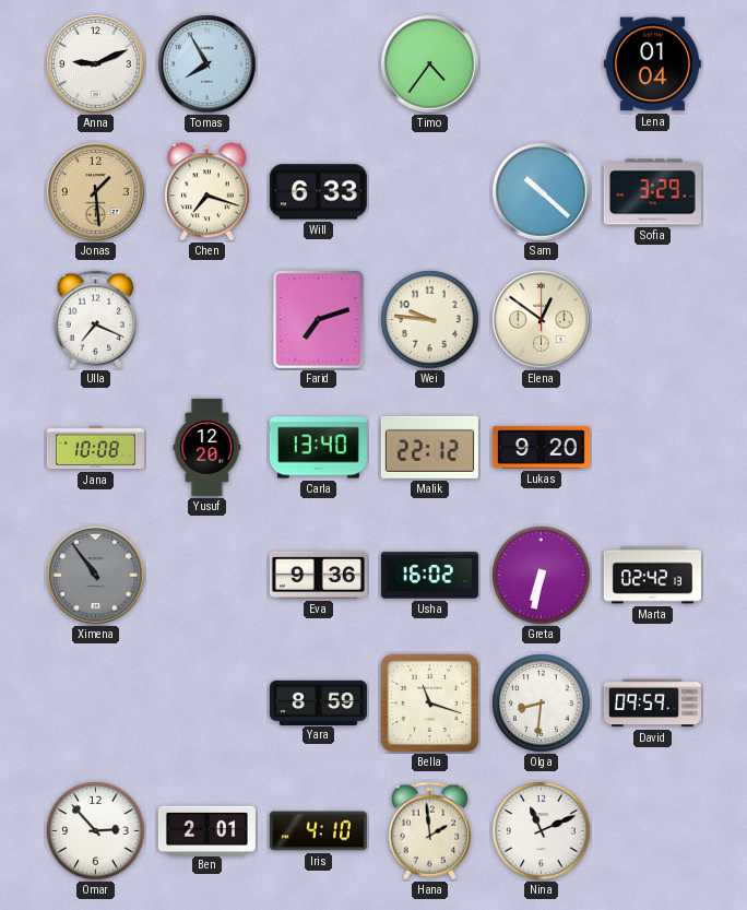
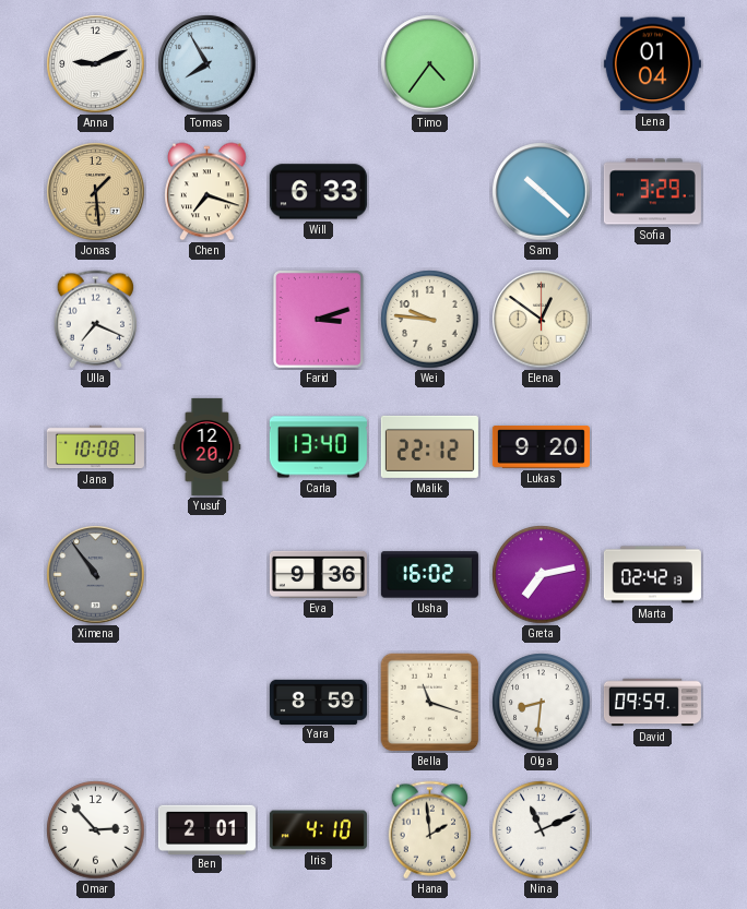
Farid: 7:12 -> 3:12
Greta: 6:32 -> 7:13
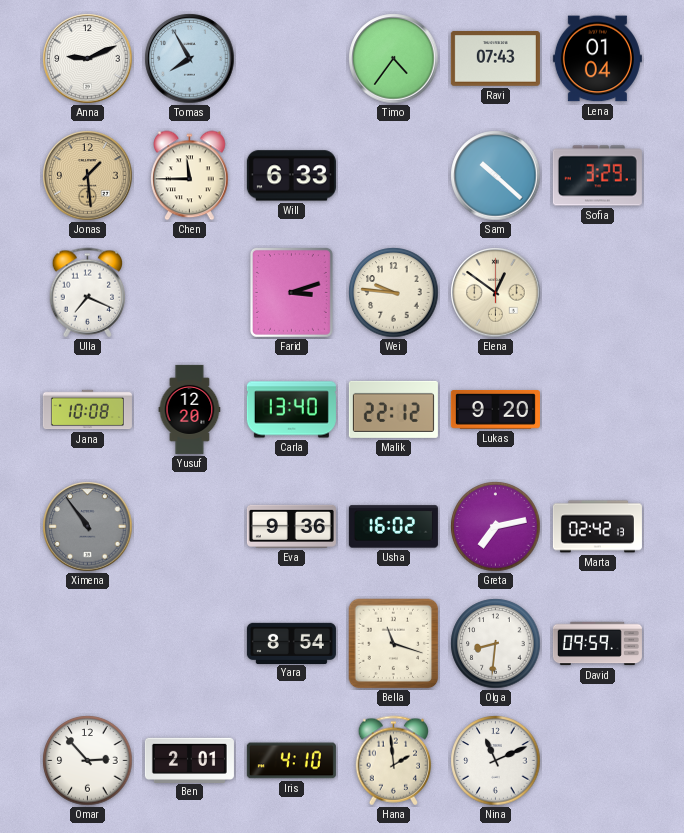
Ravi: none -> 07:43
Chen: 7:18 -> 11:45
Yara: 8:59 -> 8:54
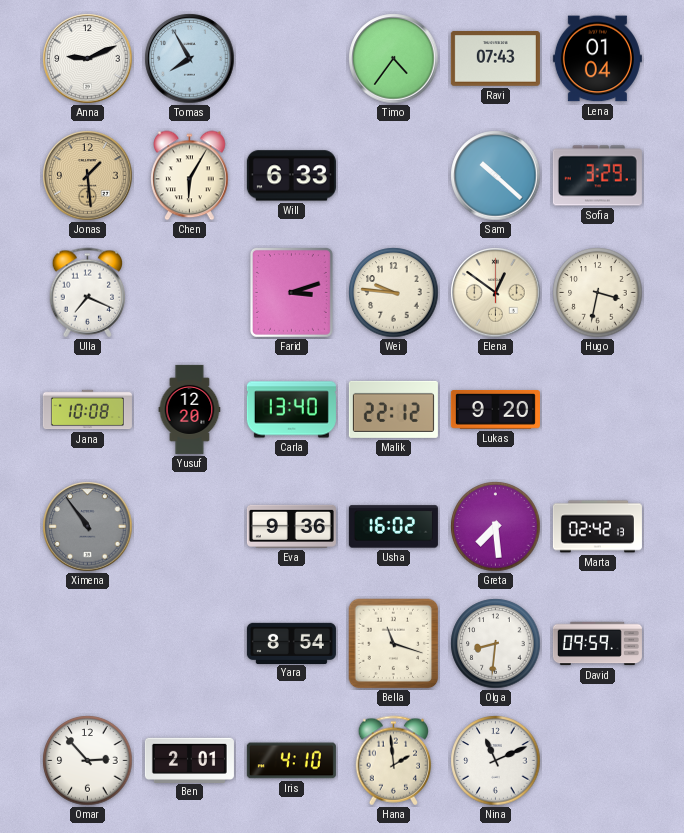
Chen: 11:45 -> 6:05
Hugo: none -> 3:32
Greta: 7:13 -> 7:29
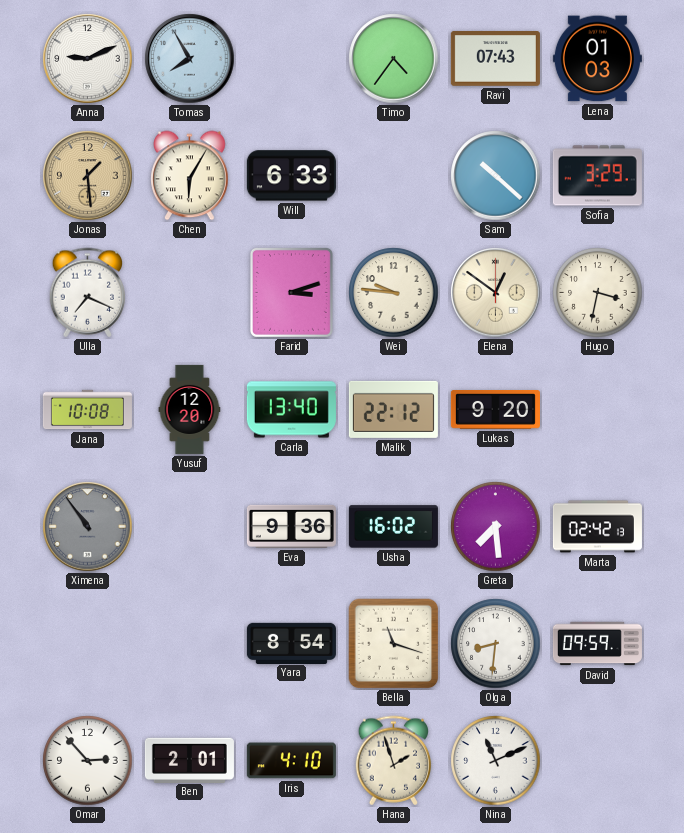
Lena: 01:04 -> 01:03
Hana: 1:59 -> 1:57
